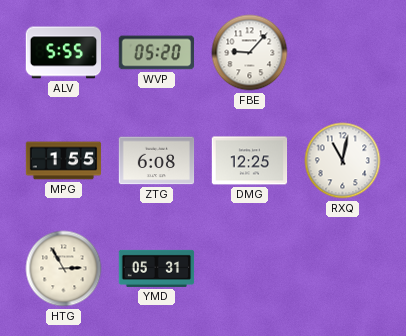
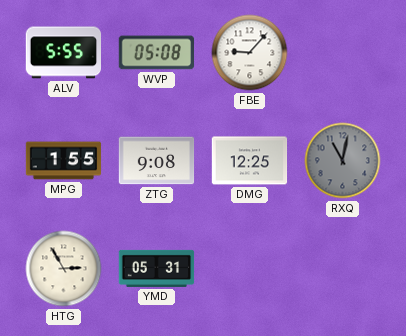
WVP: 05:20 -> 05:08
ZTG: 6:08 -> 9:08
RXQ dial: white -> grey
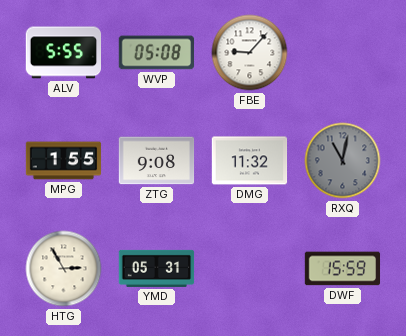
DMG: 12:25 -> 11:32
DWF: none -> 15:59
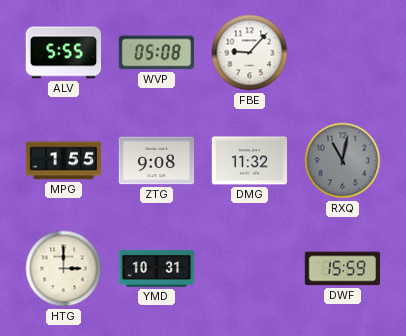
HTG: 2:55 -> 3:00
YMD: 05:31 -> 10:31
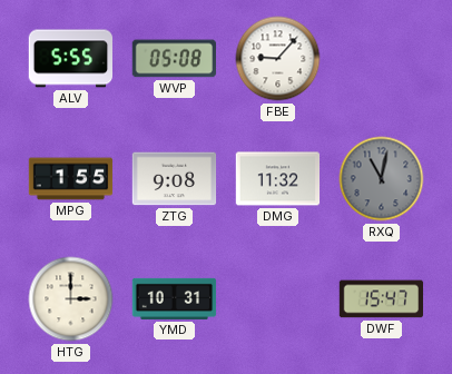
DWF: 15:59 -> 15:47
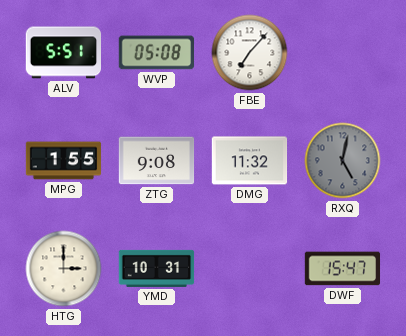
ALV: 5:55 -> 5:51
FBE: 9:07 -> 7:07
RXQ: 11:02 -> 5:02
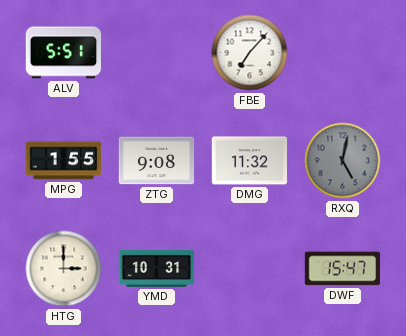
WVP: 05:08 -> none
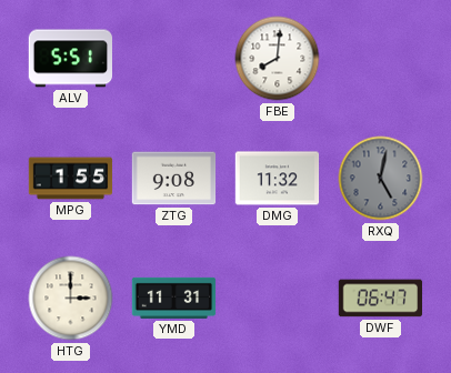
FBE: 7:07 -> 8:01
YMD: 10:31 -> 11:31
DWF: 15:47 -> 06:47
